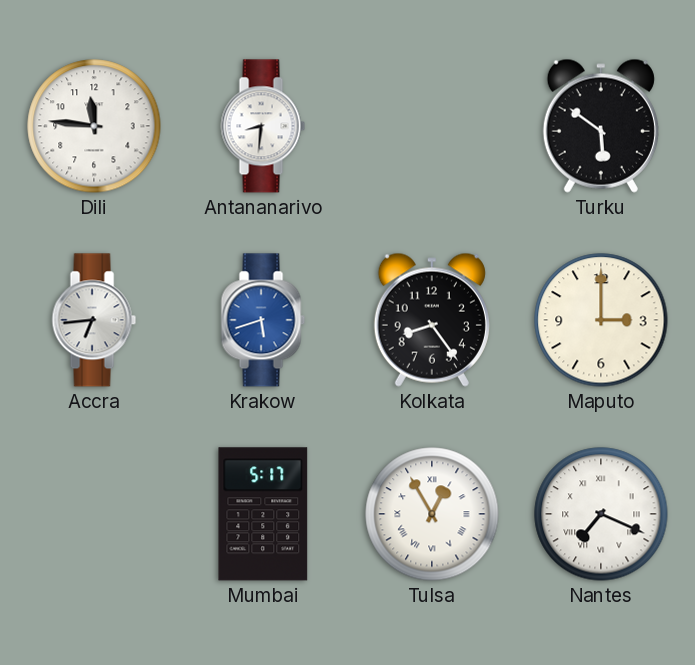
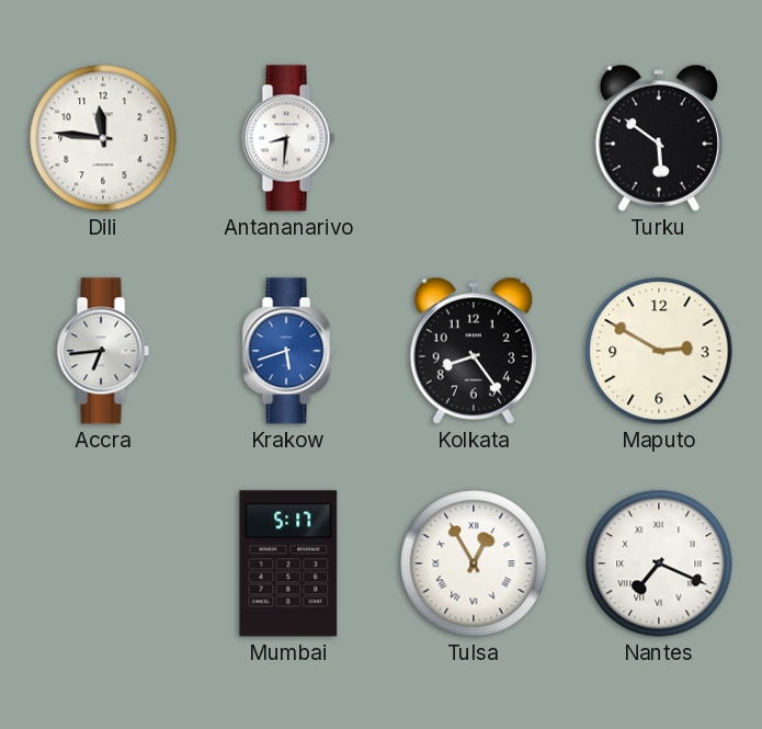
Maputo: 3:00 -> 2:50
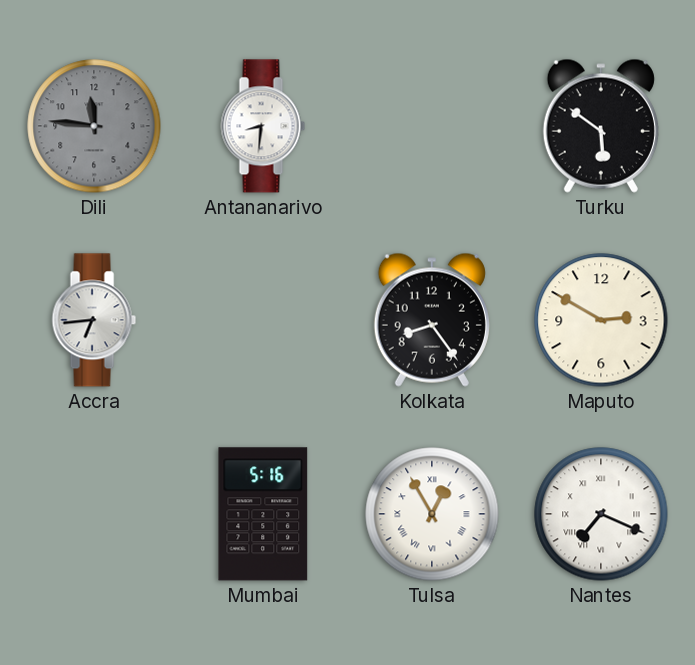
Dili dial: white -> grey
Krakow: 5:42 -> none
Mumbai: 5:17 -> 5:16
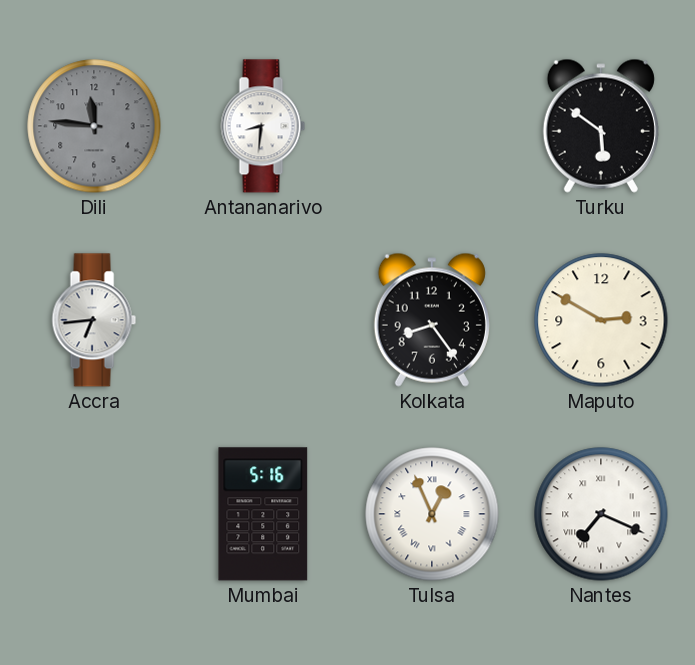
Tulsa: 12:55 -> 12:56
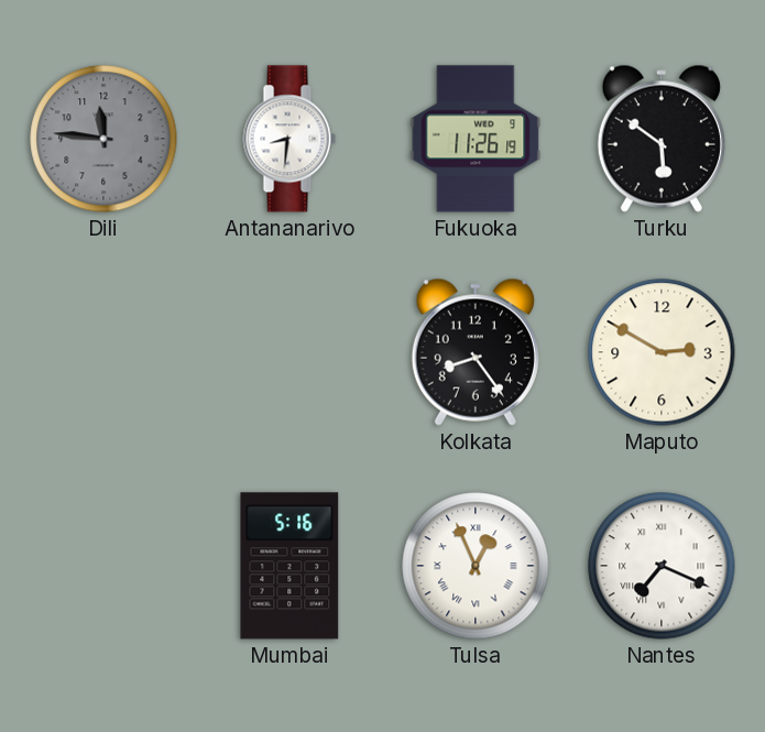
Fukuoka: none -> 11:26
Accra: 6:44 -> none
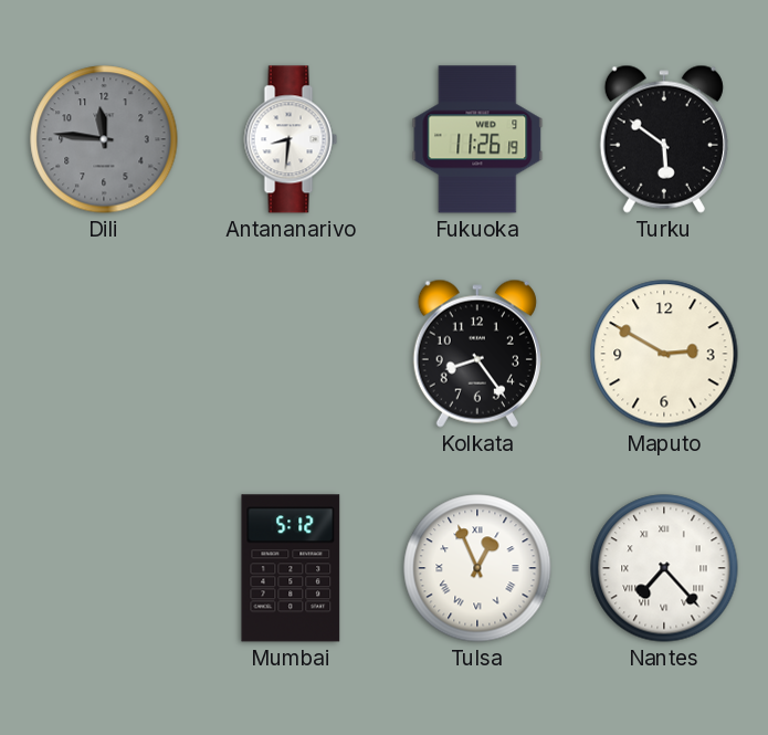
Mumbai: 5:16 -> 5:12
Nantes: 7:19 -> 7:23
